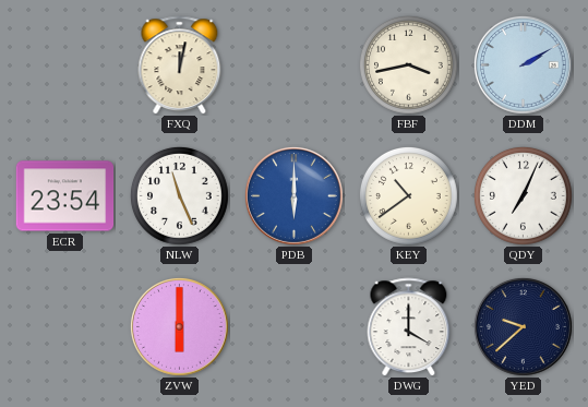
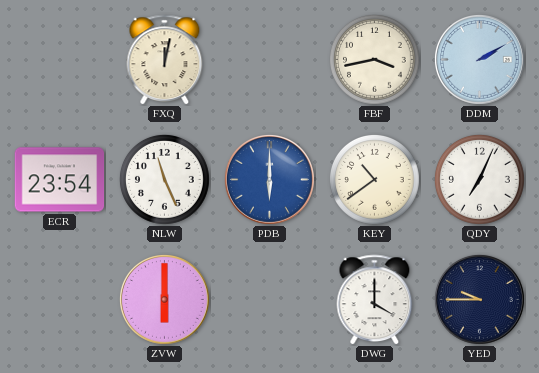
YED: 9:38 -> 9:45
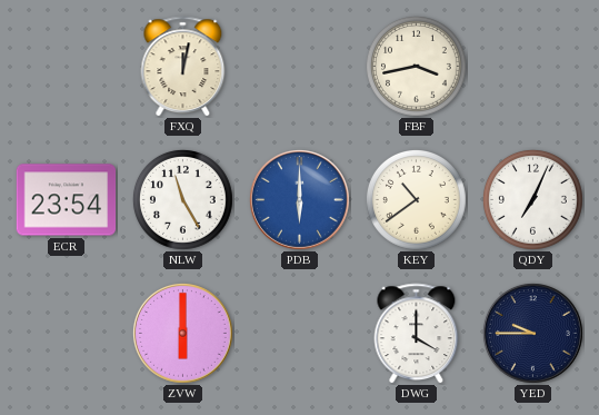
DDM: 2:10 -> none
NLW: 11:26 -> 11:25
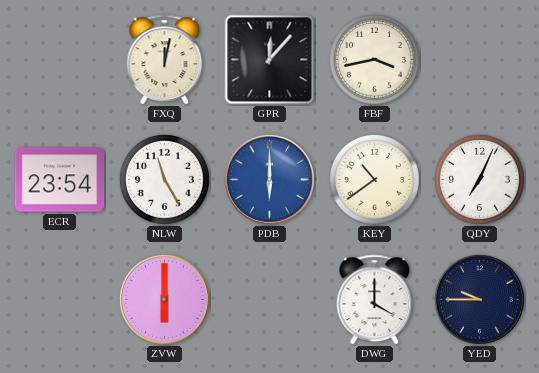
GPR: none -> 12:07
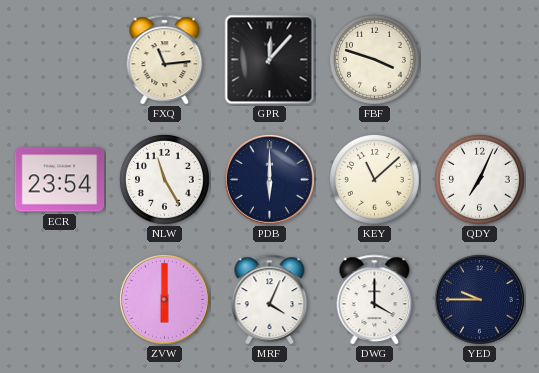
FXQ: 12:02 -> 11:14
FBF: 3:43 -> 3:48
PDB dial: blue -> navy
KEY: 10:39 -> 11:08
MRF: none -> 4:04
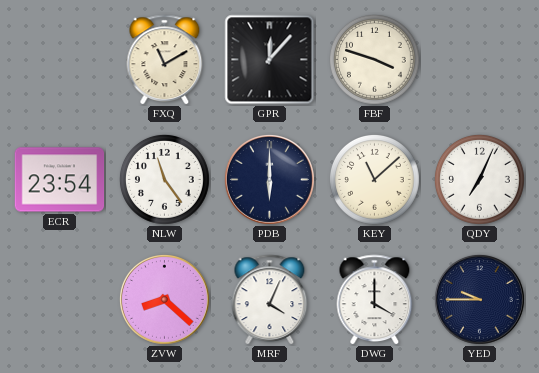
FXQ: 11:14 -> 11:10
NLW: 11:25 -> 11:24
ZVW: 6:00 -> 8:22
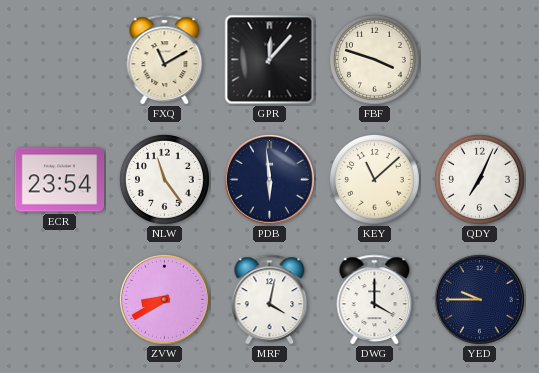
PDB: 6:00 -> 5:59
ZVW: 8:22 -> 8:40
MRF: 4:04 -> 4:02
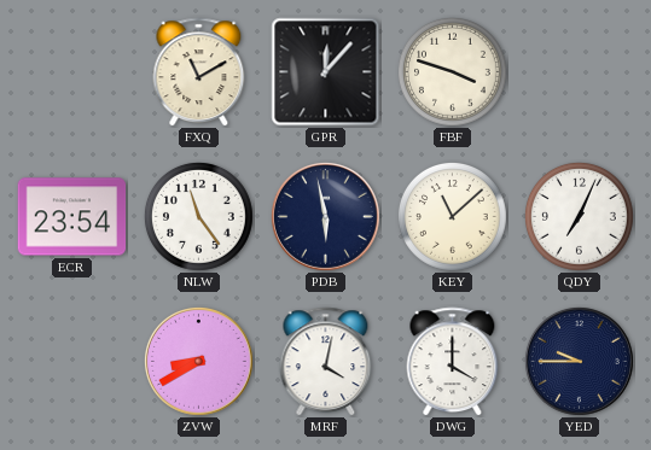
PDB: 5:59 -> 5:58
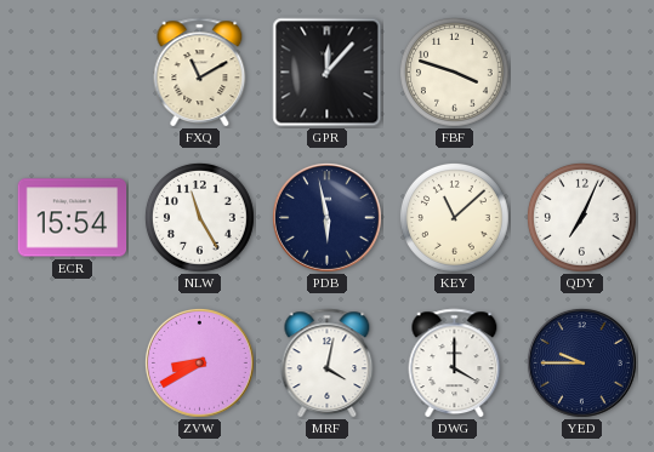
ECR: 23:54 -> 15:54
NLW: 11:24 -> 11:25
